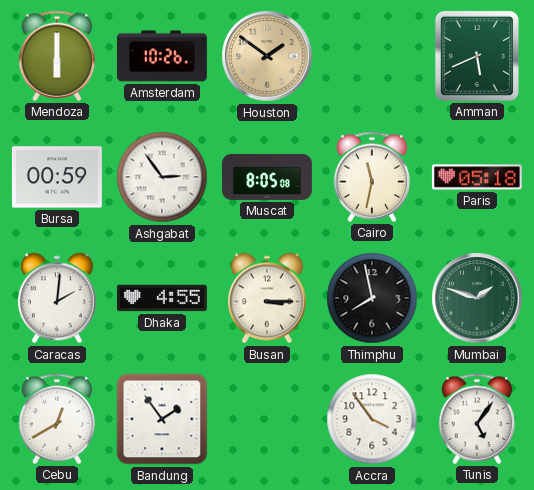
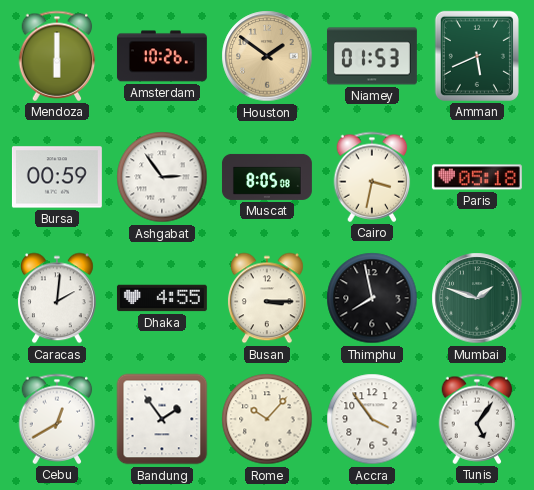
Niamey: none -> 01:53
Cairo: 11:32 -> 3:32
Rome: none -> 10:07
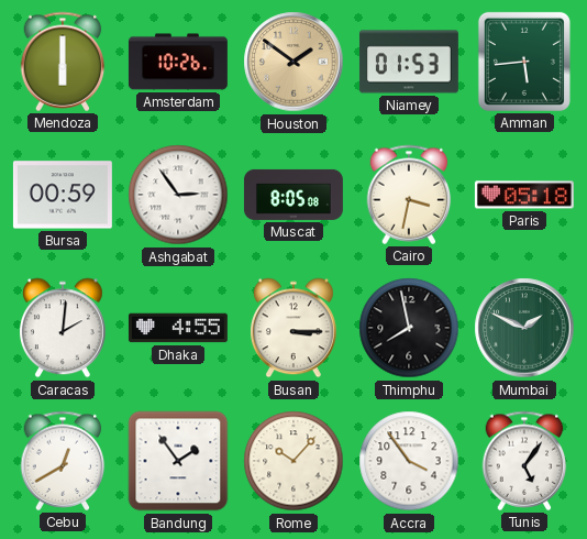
Amman: 5:41 -> 5:44
Mumbai: 1:48 -> 1:49
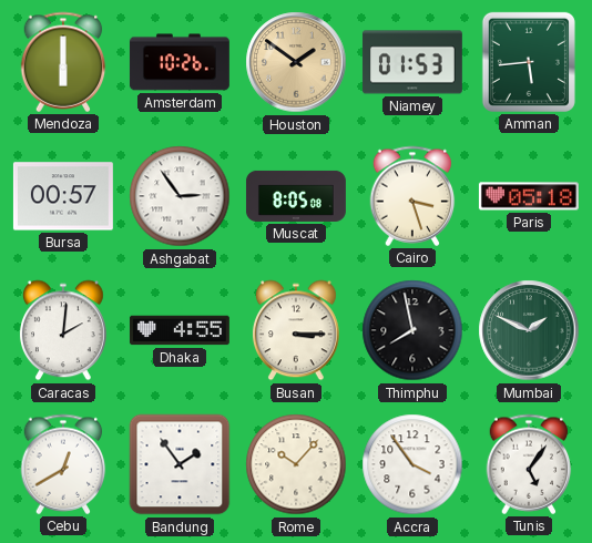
Bursa: 00:59 -> 00:57
Cairo: 3:32 -> 3:27
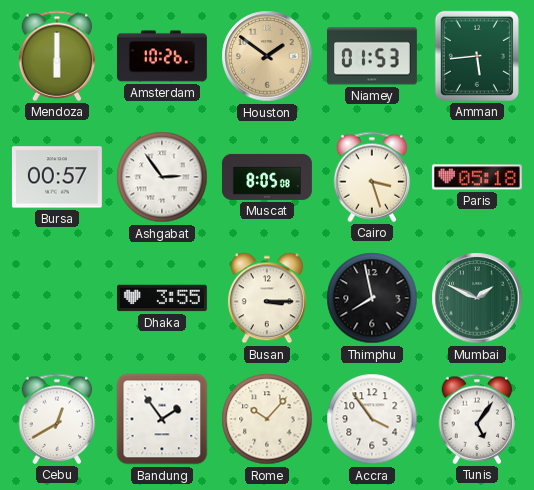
Caracas: 2:01 -> none
Dhaka: 4:55 -> 3:55
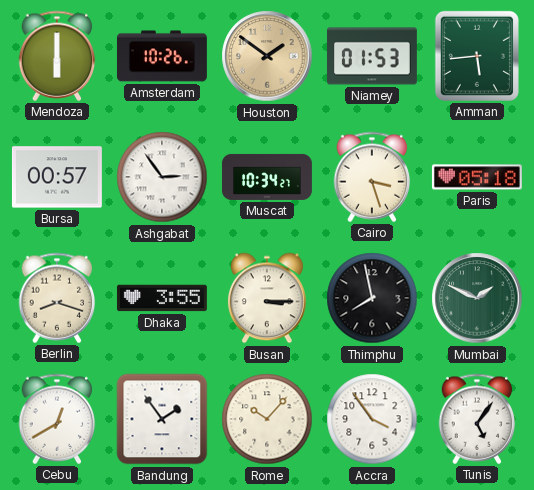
Muscat: 8:05 -> 10:34
Berlin: none -> 8:18
